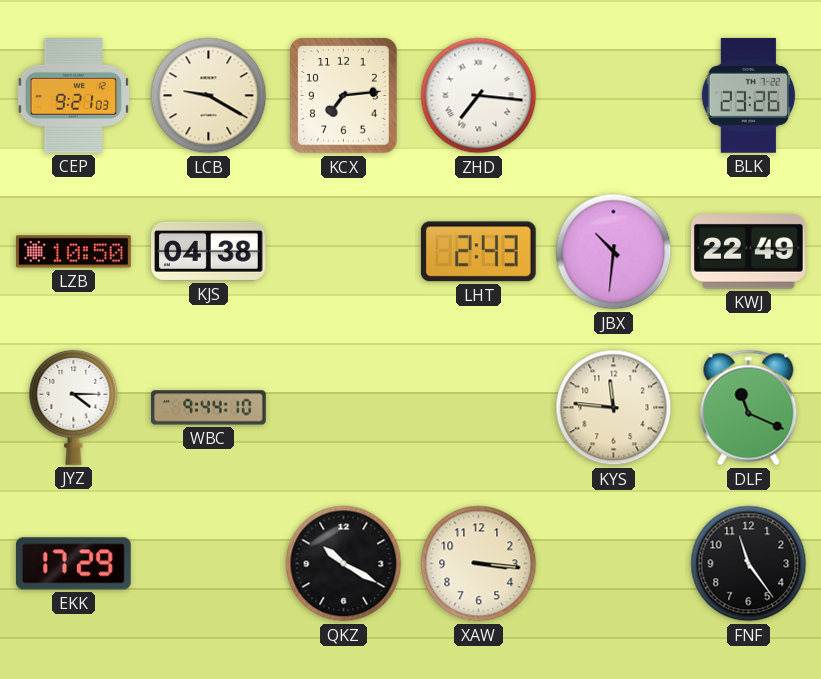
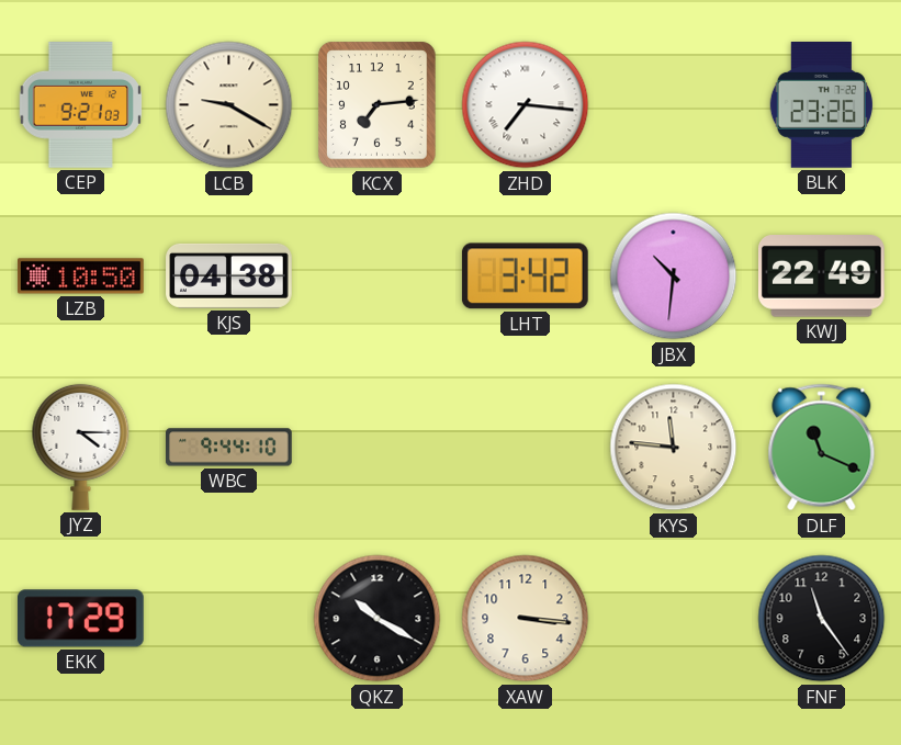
LHT: 2:43 -> 3:42
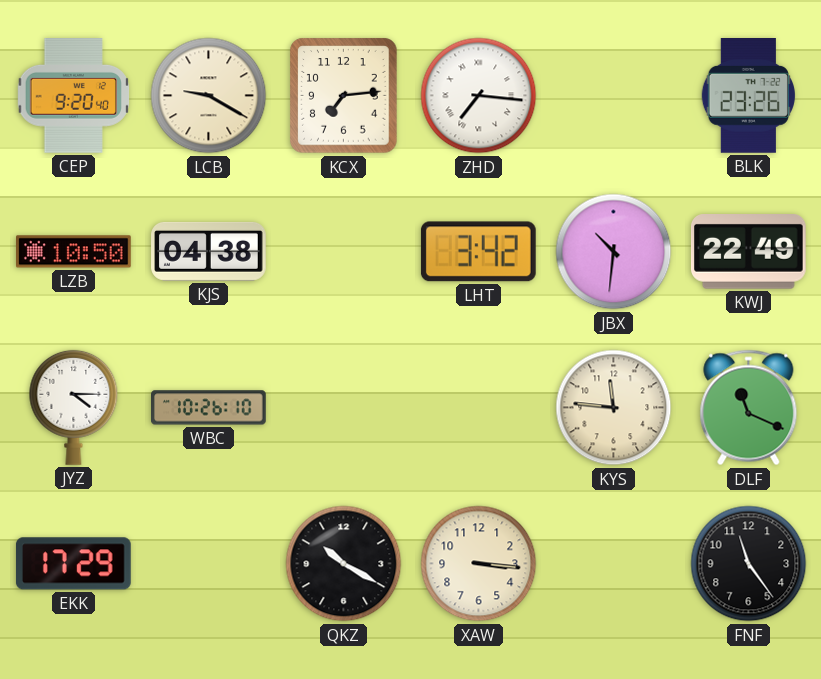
CEP: 9:21 -> 9:20
WBC: 9:44 -> 10:26
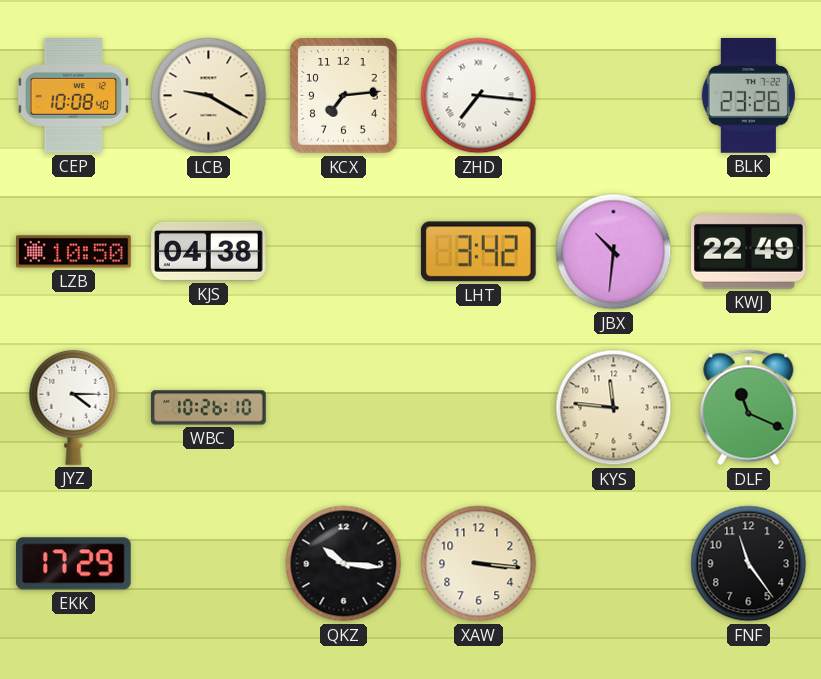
CEP: 9:20 -> 10:08
QKZ: 10:20 -> 10:16
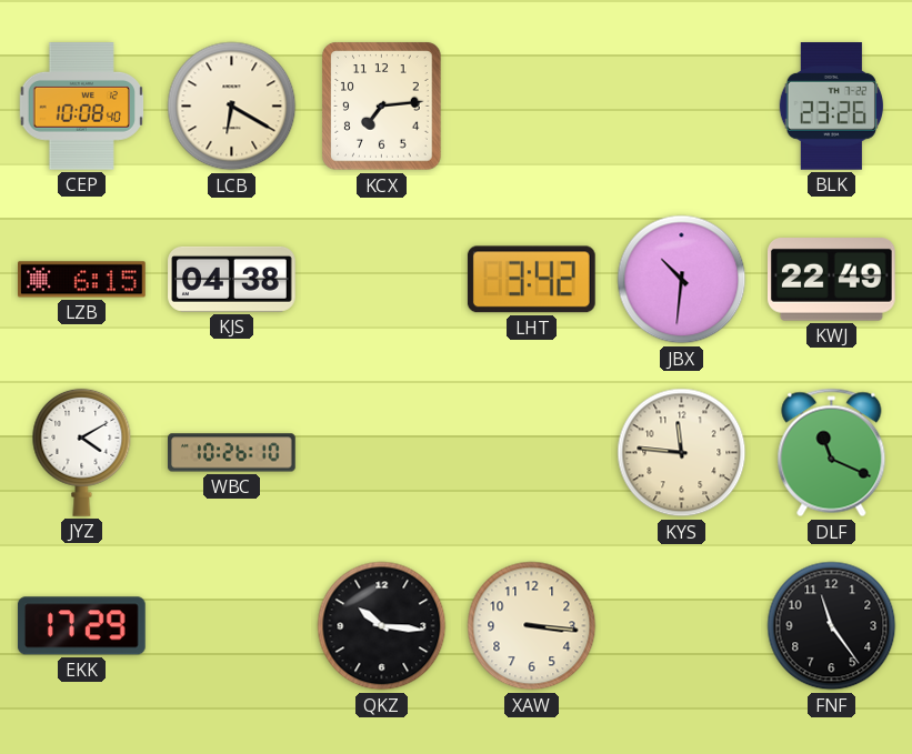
LCB: 9:20 -> 6:20
ZHD: 7:16 -> none
LZB: 10:50 -> 6:15
JYZ: 4:15 -> 4:10
